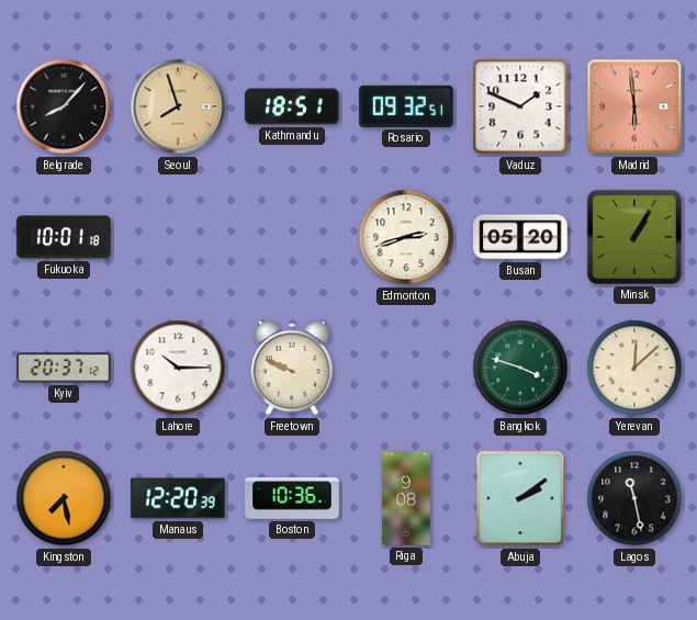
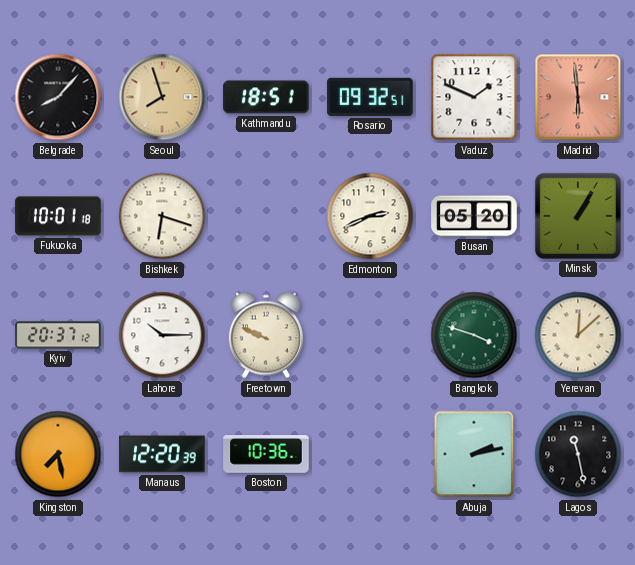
Bishkek: none -> 6:18
Edmonton: 2:42 -> 2:41
Riga: 9:08 -> none
Abuja: 2:09 -> 2:13
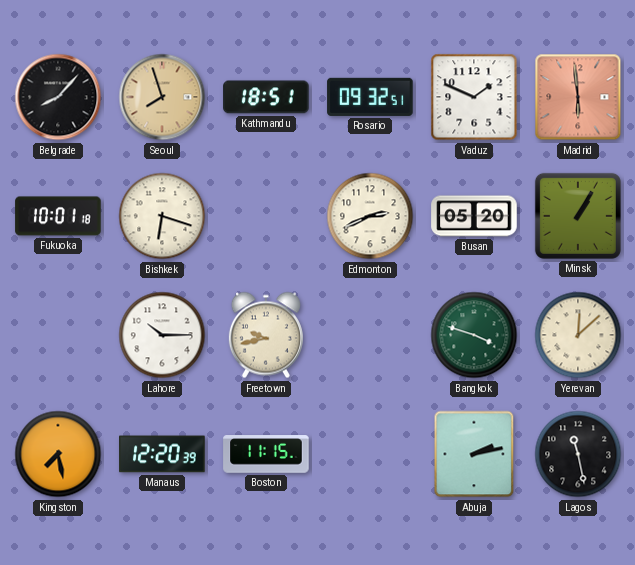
Kyiv: 20:37 -> none
Freetown: 9:49 -> 9:43
Boston: 10:36 -> 11:15
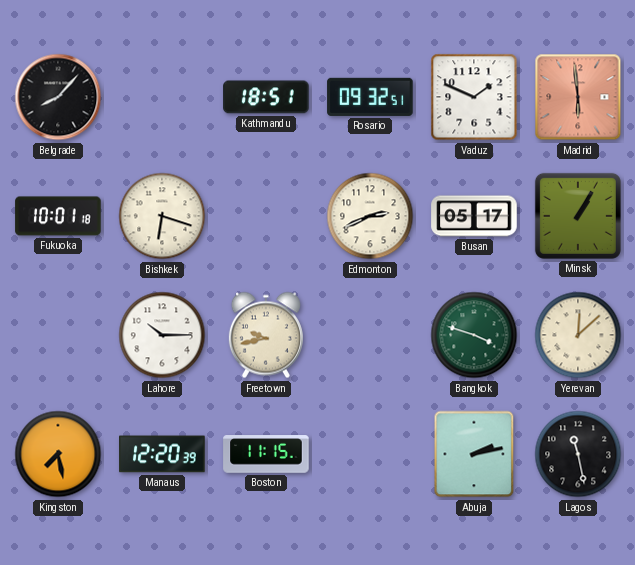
Seoul: 7:57 -> none
Busan: 05:20 -> 05:17
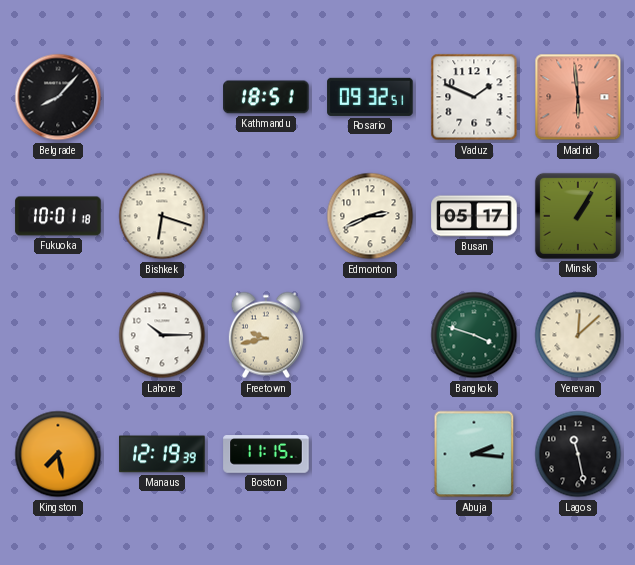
Manaus: 12:20 -> 12:19
Abuja: 2:13 -> 2:16
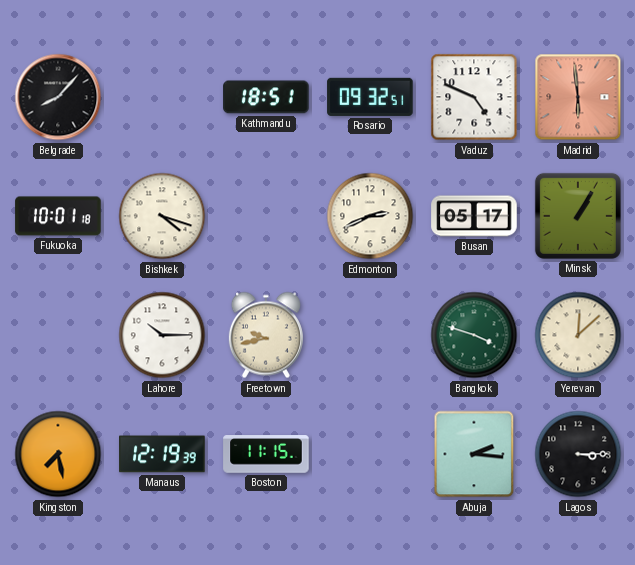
Vaduz: 1:49 -> 4:49
Bishkek: 6:18 -> 4:18
Lagos: 11:28 -> 3:15
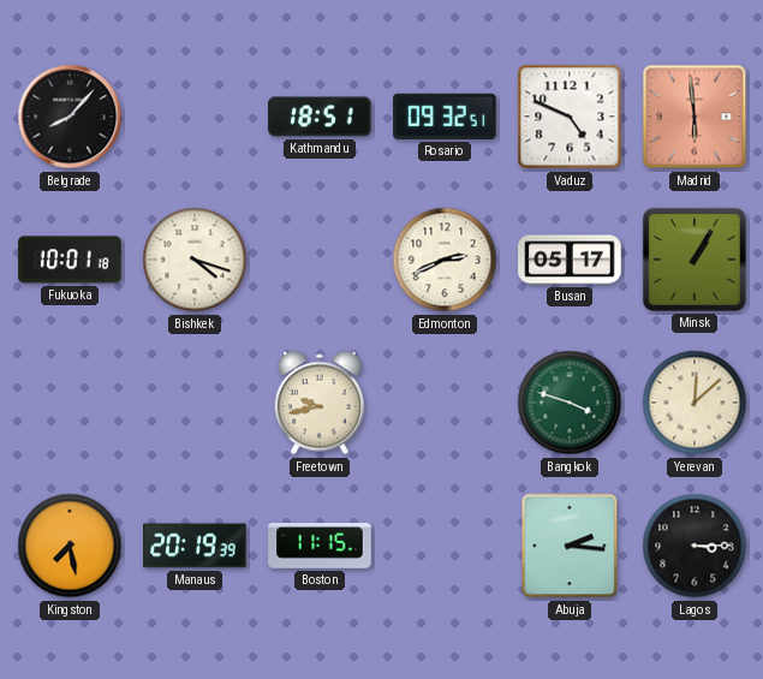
Lahore: 10:15 -> none
Manaus: 12:19 -> 20:19
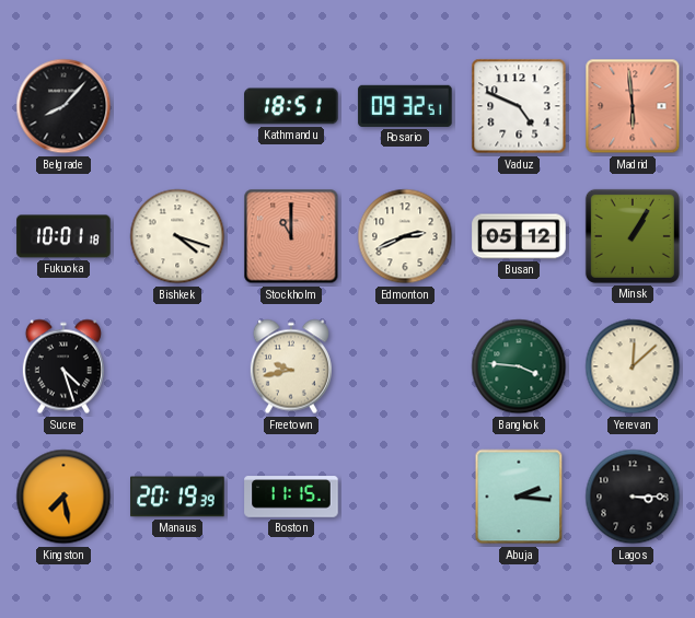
Stockholm: none -> 11:00
Busan: 05:17 -> 05:12
Sucre: none -> 4:27
Bangkok: 3:48 -> 3:46
